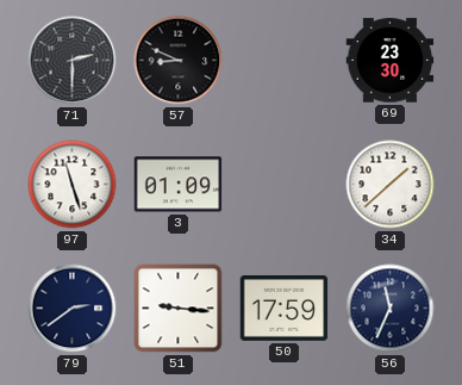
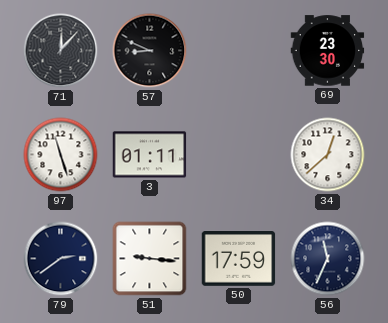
71: 2:30 -> 12:07
3: 01:09 -> 01:11
34: 1:38 -> 12:38
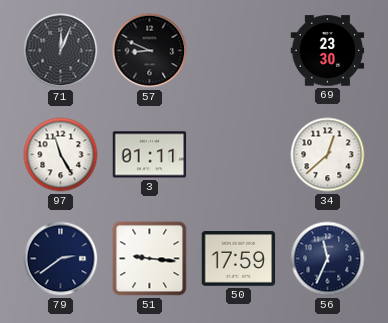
71: 12:07 -> 12:04
97: 11:27 -> 11:25
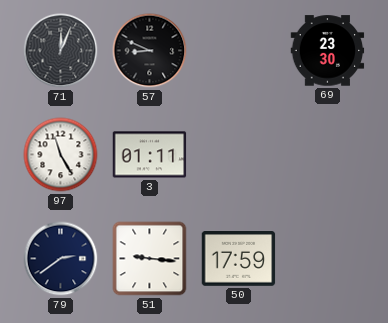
34: 12:38 -> none
56: 11:34 -> none
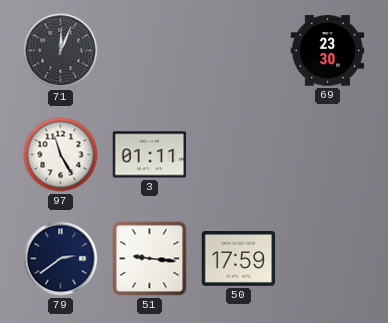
57: 8:49 -> none
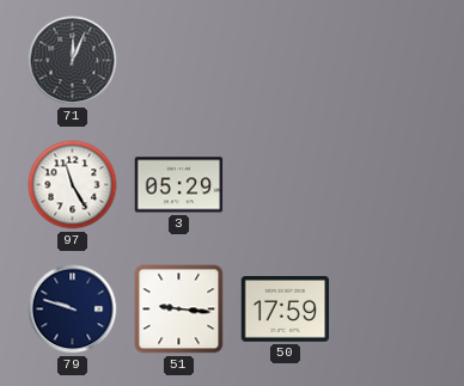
69: 23:30 -> none
3: 01:11 -> 05:29
79: 2:39 -> 9:48
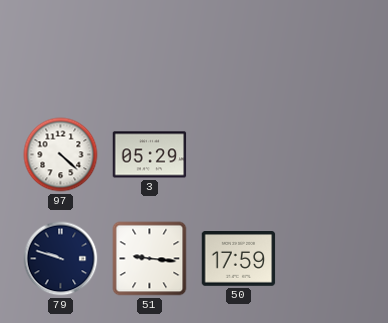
71: 12:04 -> none
97: 11:25 -> 4:22
